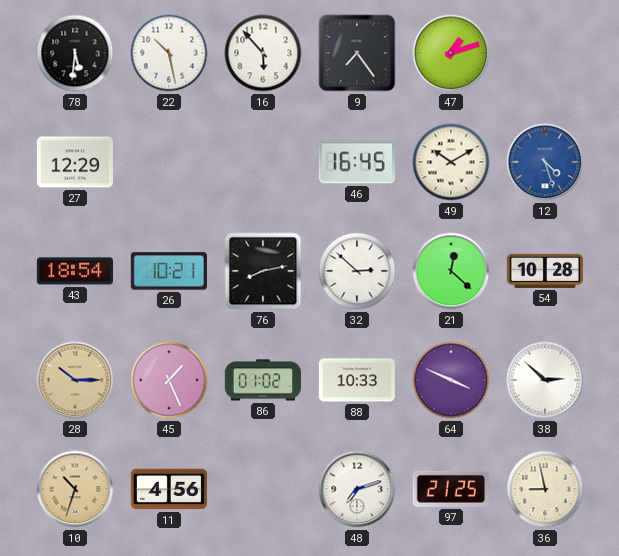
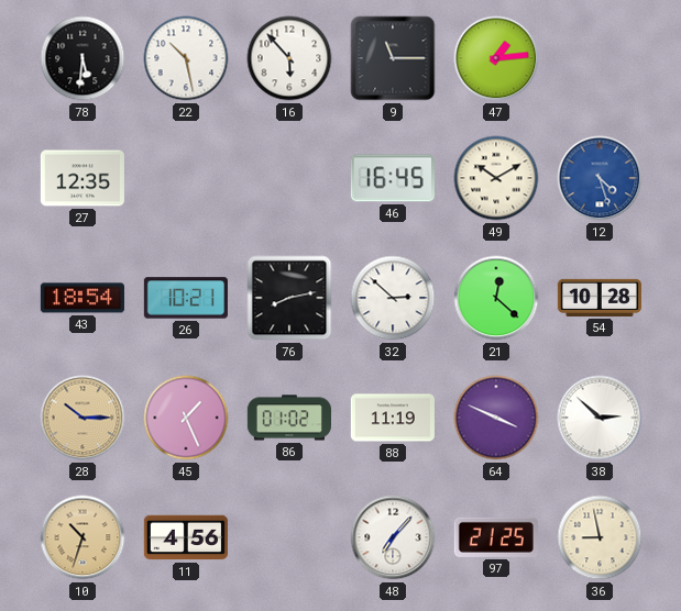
9: 7:24 -> 11:15
47: 1:12 -> 1:14
27: 12:29 -> 12:35
88: 10:33 -> 11:19
48: 7:12 -> 7:07
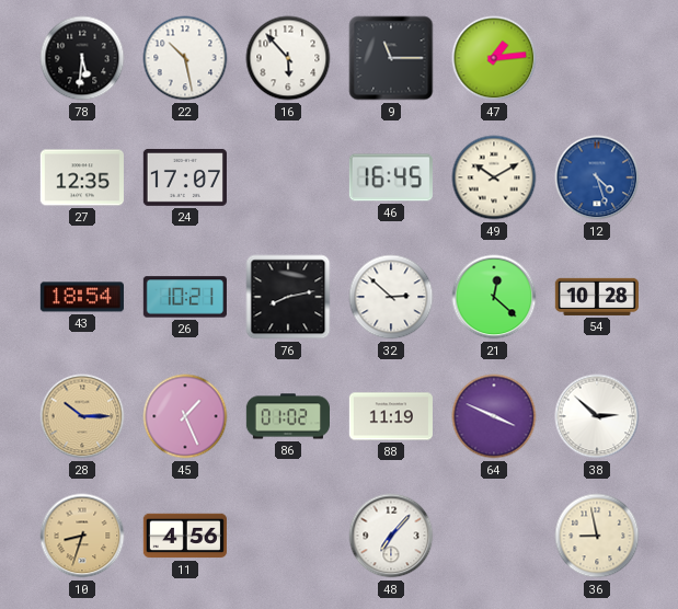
24: none -> 17:07
10: 10:33 -> 8:33
97: 21:25 -> none
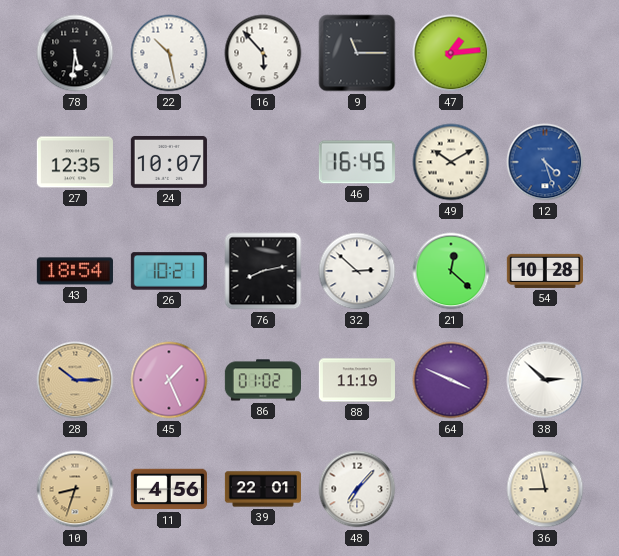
24: 17:07 -> 10:07
39: none -> 22:01
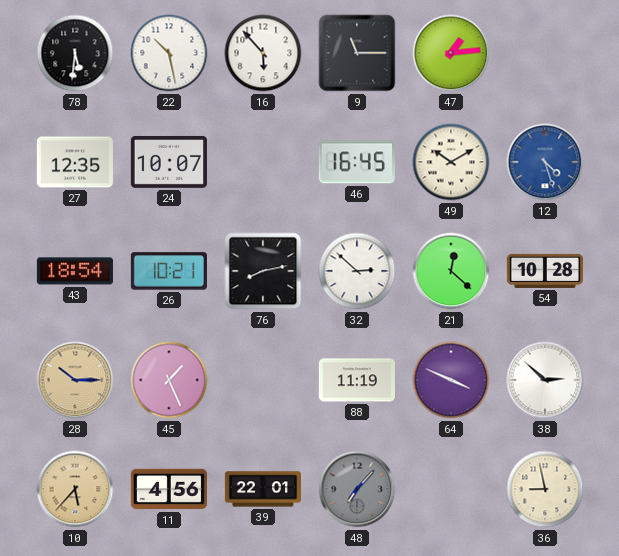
86: 01:02 -> none
10: 8:33 -> 5:37
48 dial: white -> grey
